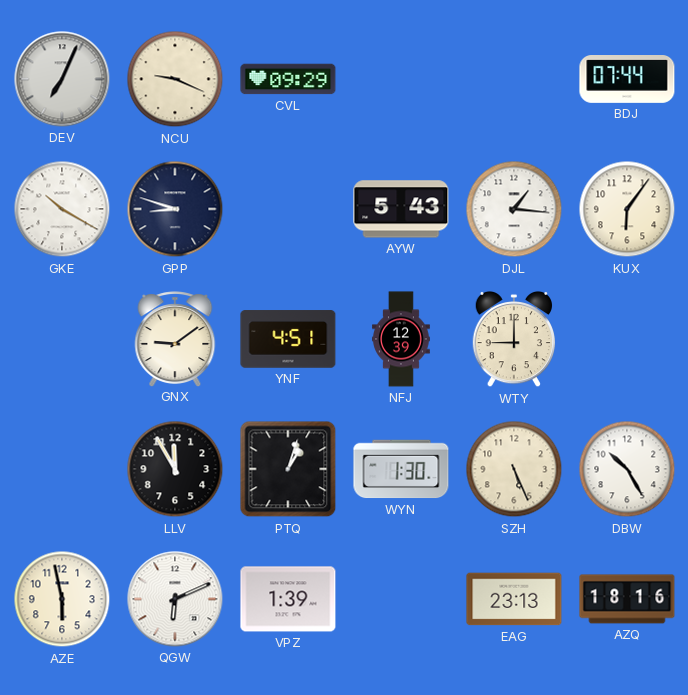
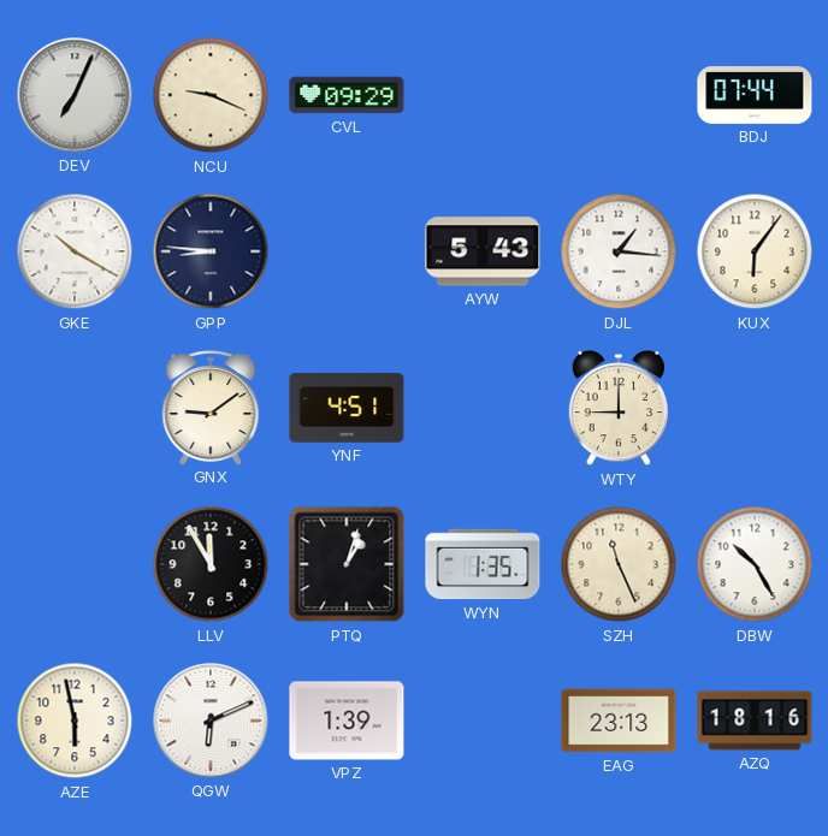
GPP: 8:48 -> 8:46
NFJ: 12:39 -> none
WYN: 1:30 -> 1:35
SZH: 5:26 -> 11:26
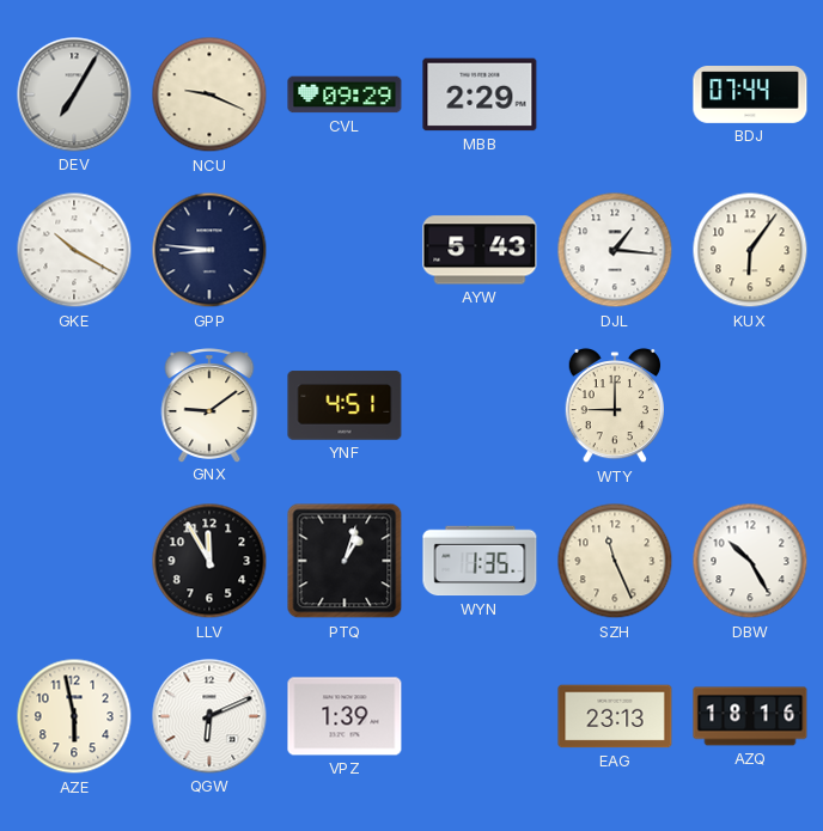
DEV: 7:04 -> 7:05
MBB: none -> 2:29
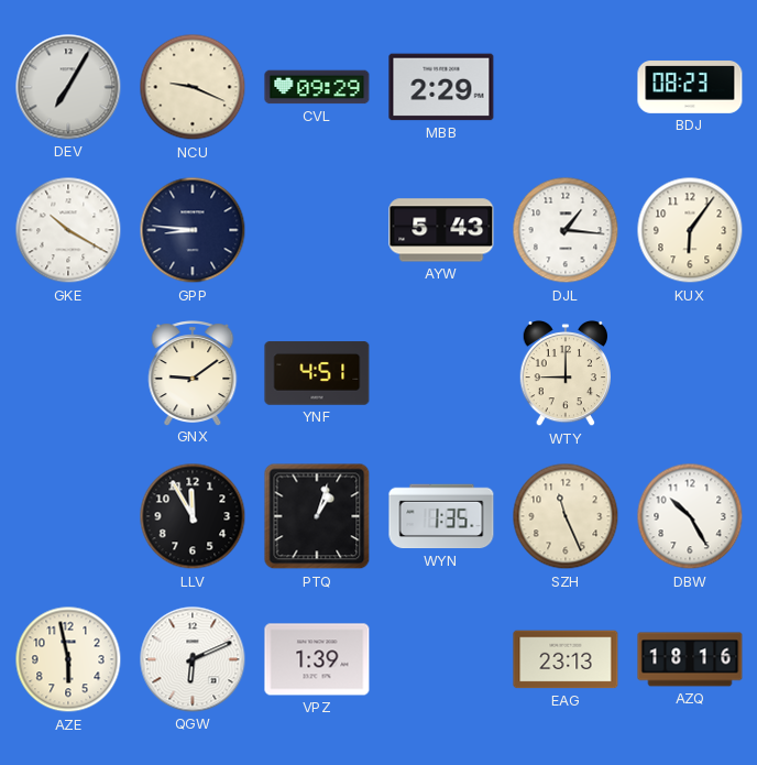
BDJ: 07:44 -> 08:23
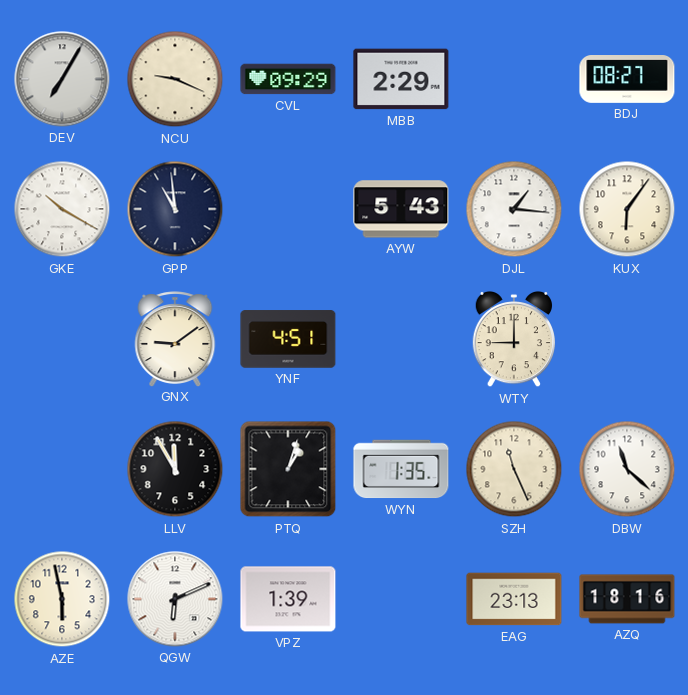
BDJ: 08:23 -> 08:27
GPP: 8:46 -> 10:59
DBW: 10:25 -> 11:22
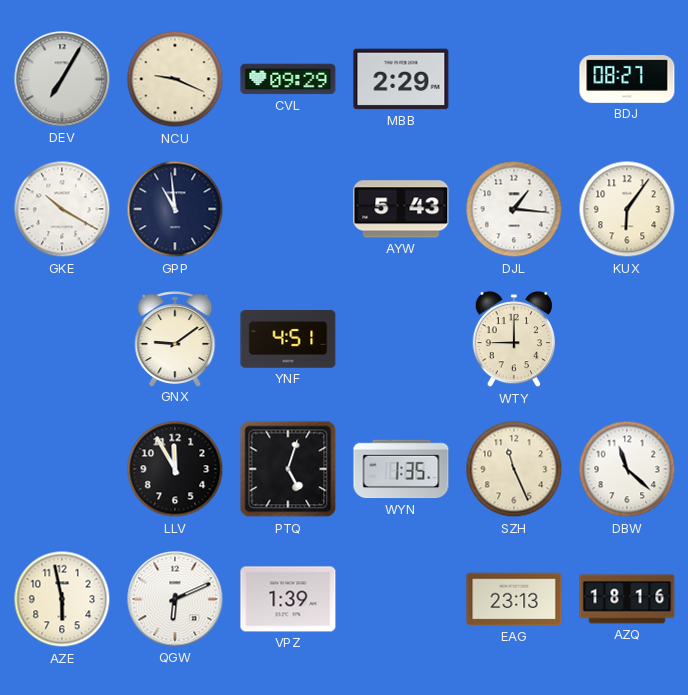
PTQ: 1:03 -> 5:03
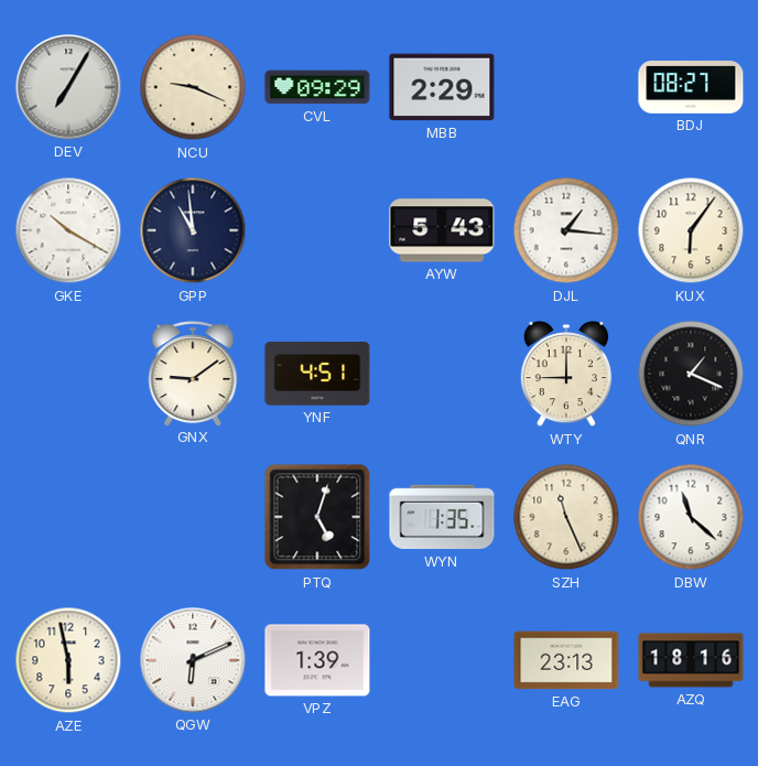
QNR: none -> 1:19
LLV: 11:55 -> none
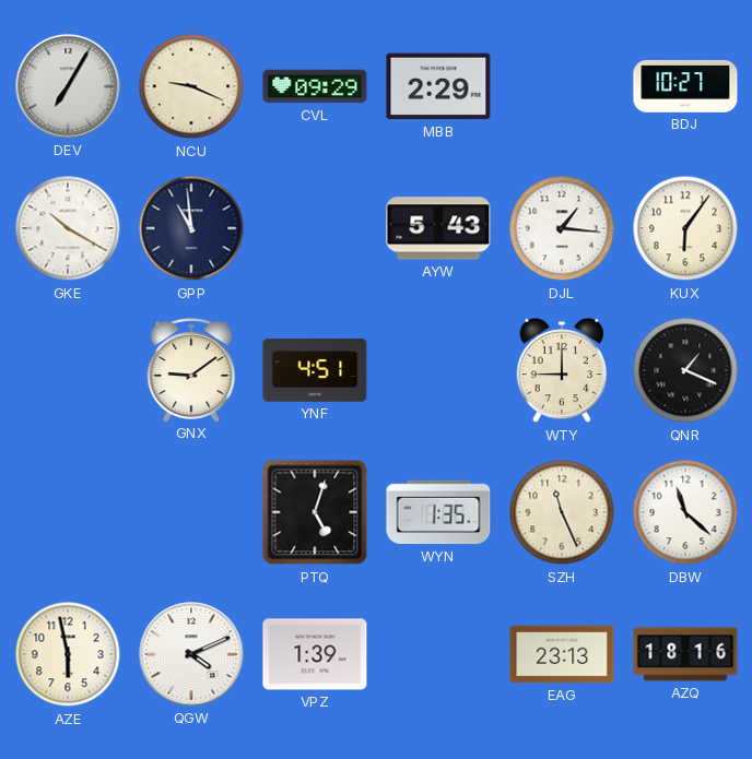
BDJ: 08:27 -> 10:27
QGW: 6:11 -> 4:11
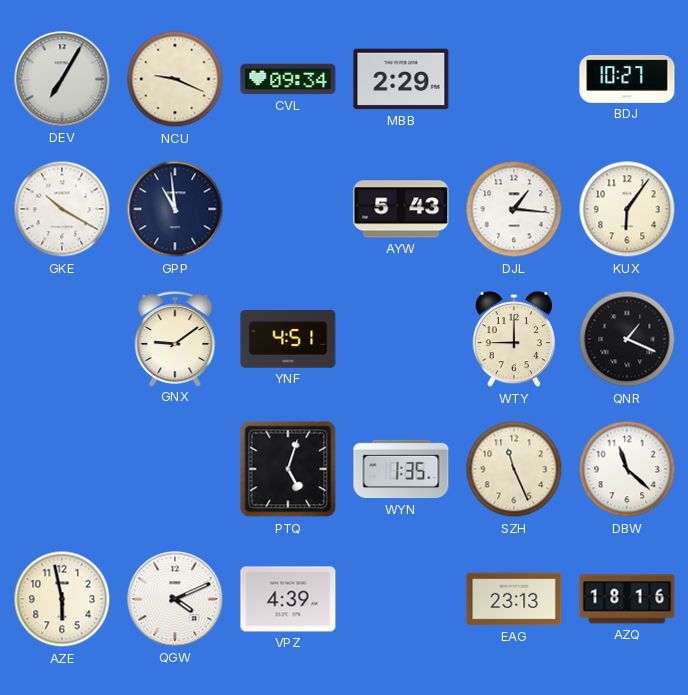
CVL: 09:29 -> 09:34
VPZ: 1:39 -> 4:39
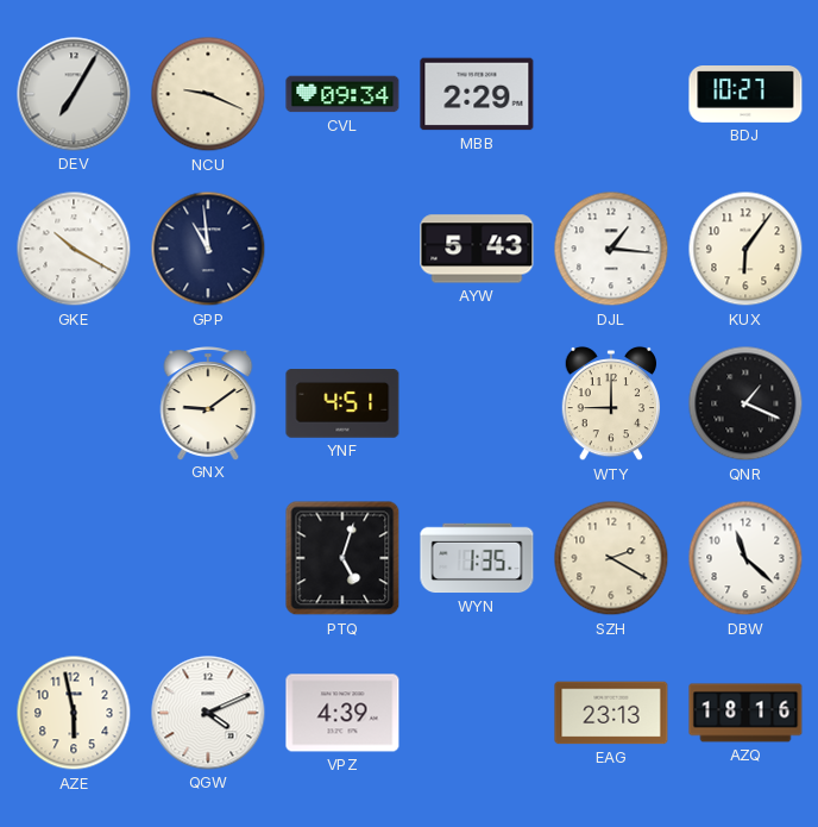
SZH: 11:26 -> 2:20
